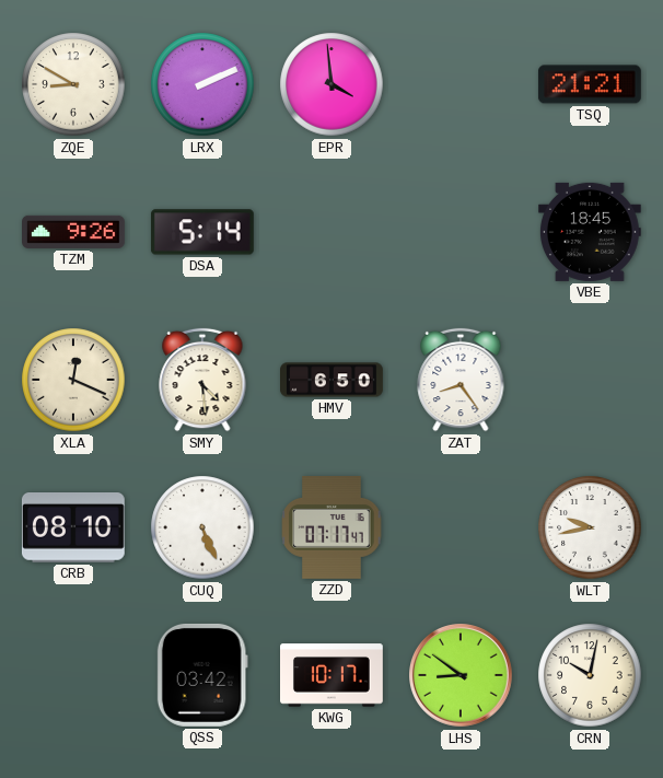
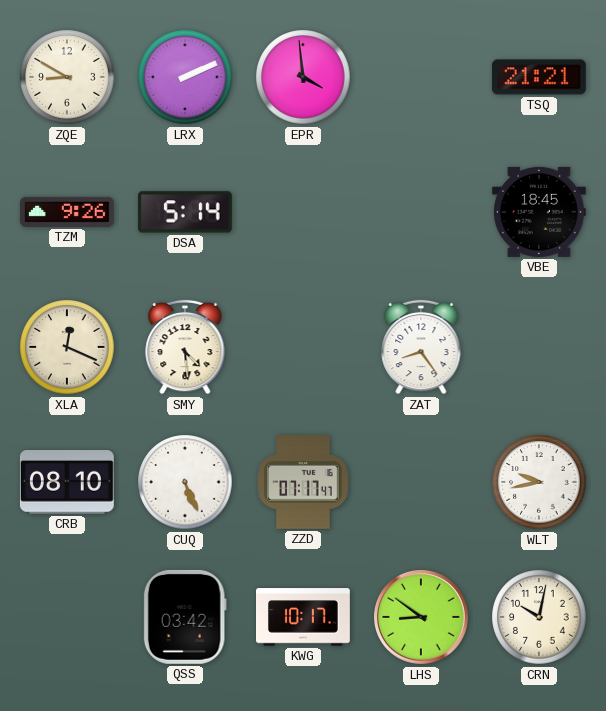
HMV: 6:50 -> none
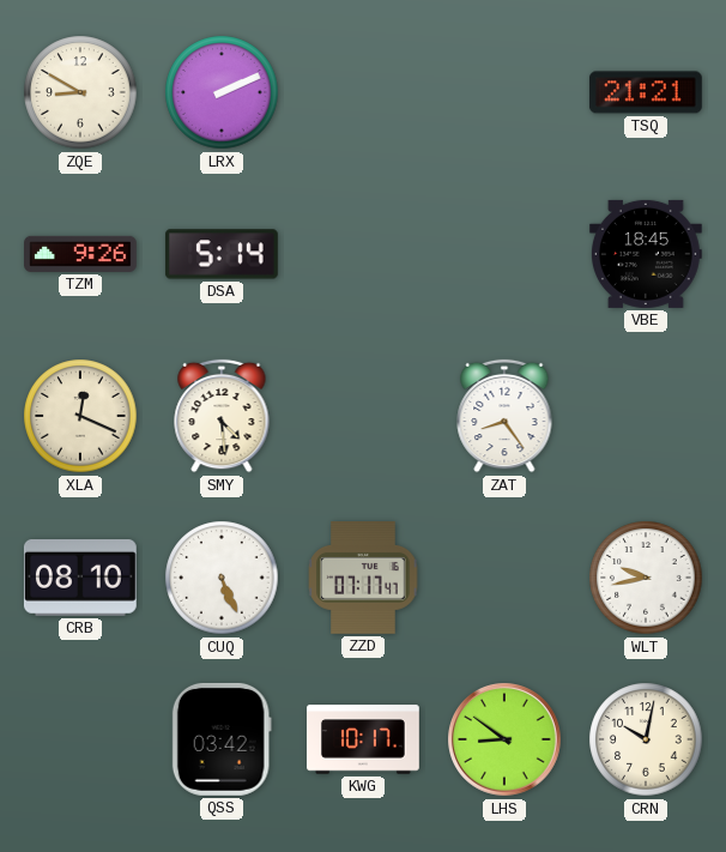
EPR: 3:59 -> none
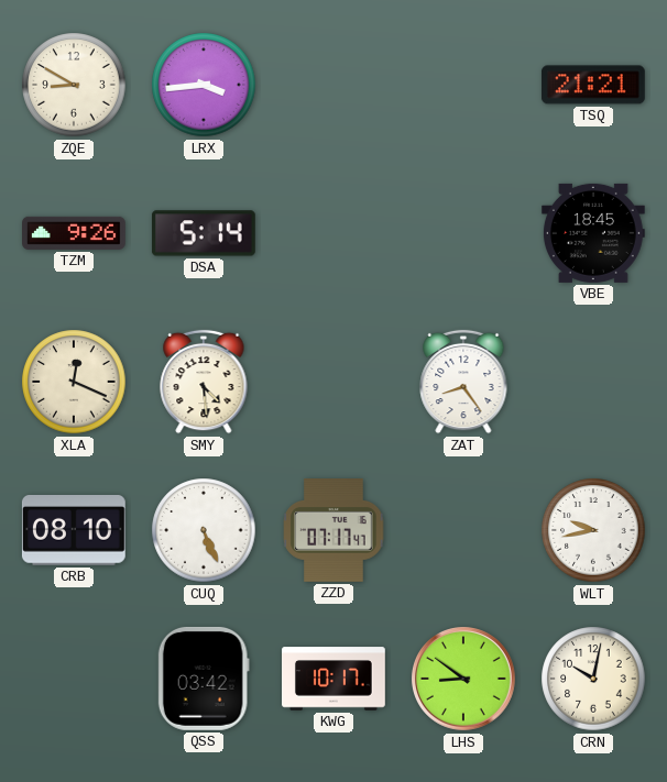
LRX: 2:11 -> 3:44
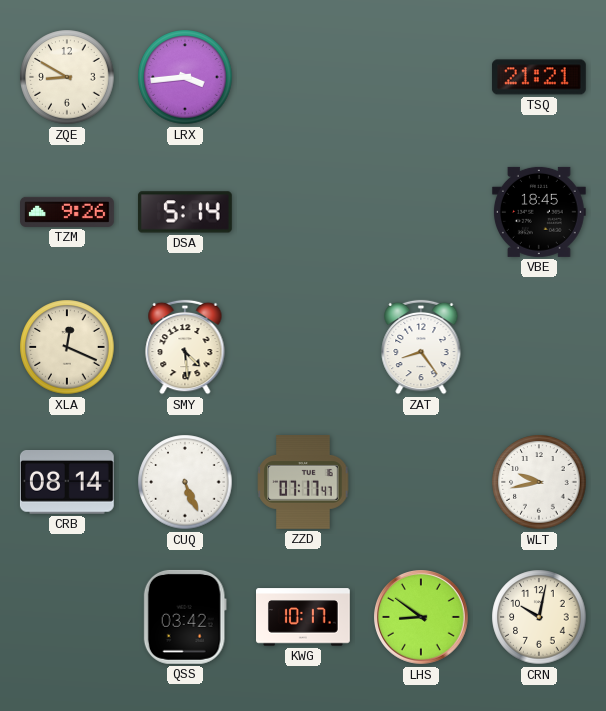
CRB: 08:10 -> 08:14
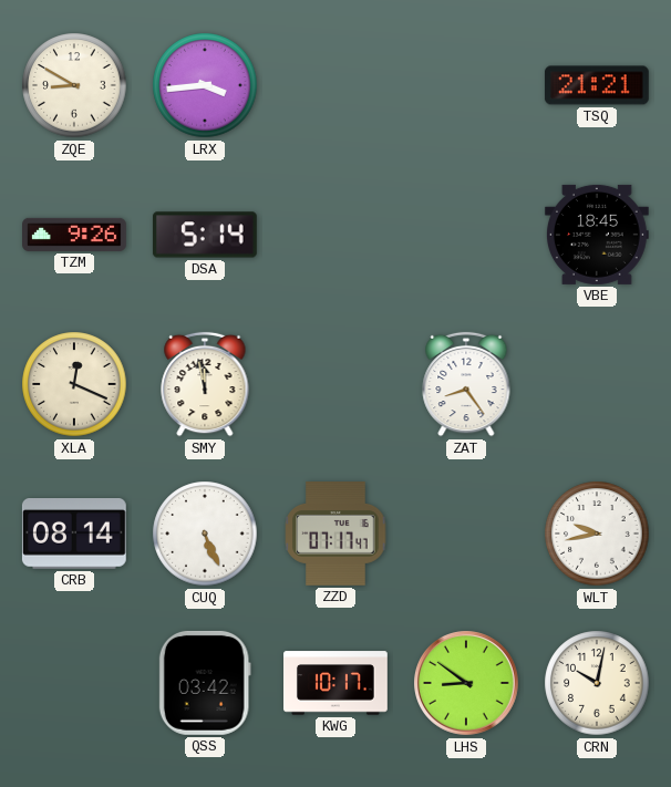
SMY: 4:29 -> 11:58
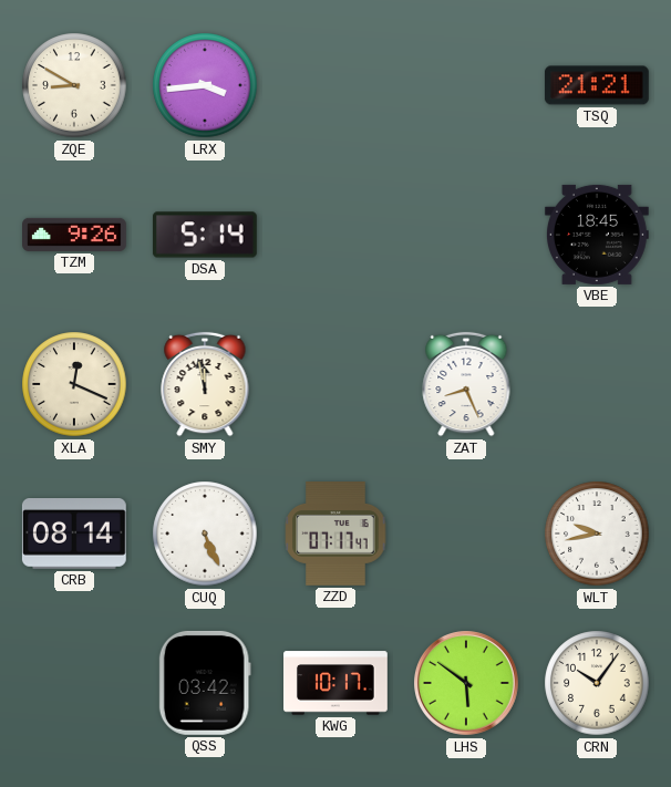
ZAT: 8:24 -> 8:26
LHS: 8:51 -> 5:51
CRN: 10:02 -> 10:06
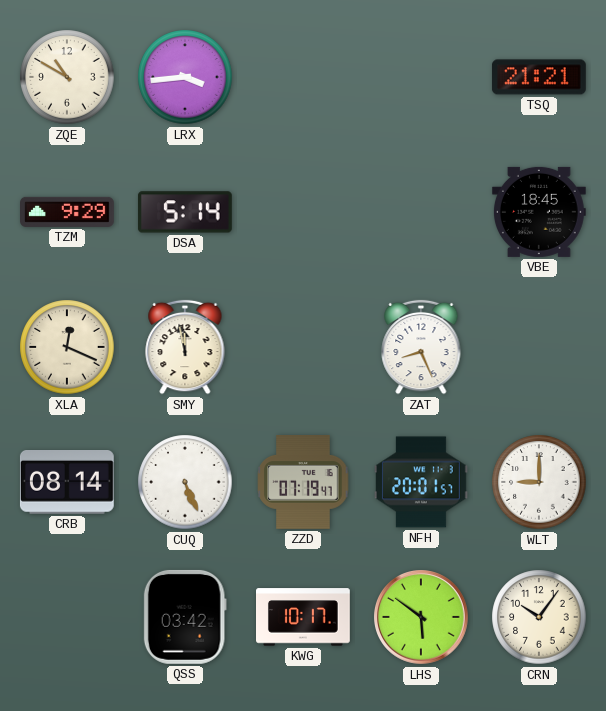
ZQE: 8:50 -> 10:50
TZM: 9:26 -> 9:29
ZZD: 07:17 -> 07:19
NFH: none -> 20:01
WLT: 9:43 -> 9:00
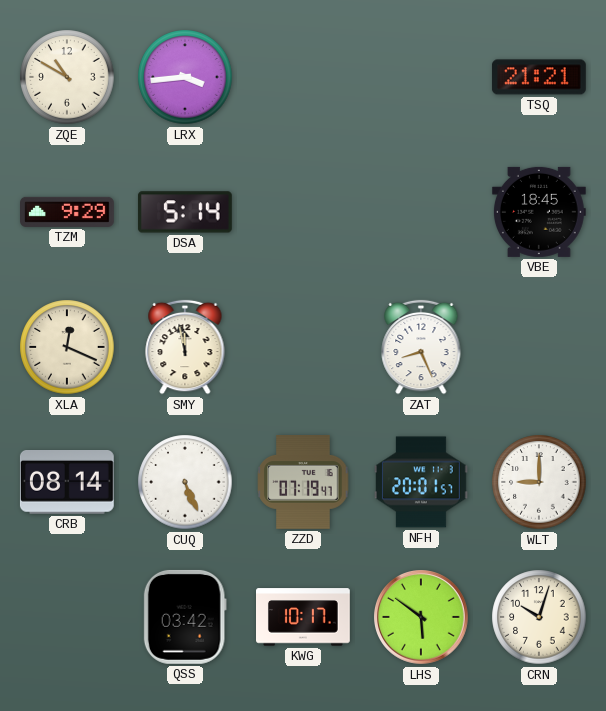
CRN: 10:06 -> 10:03
